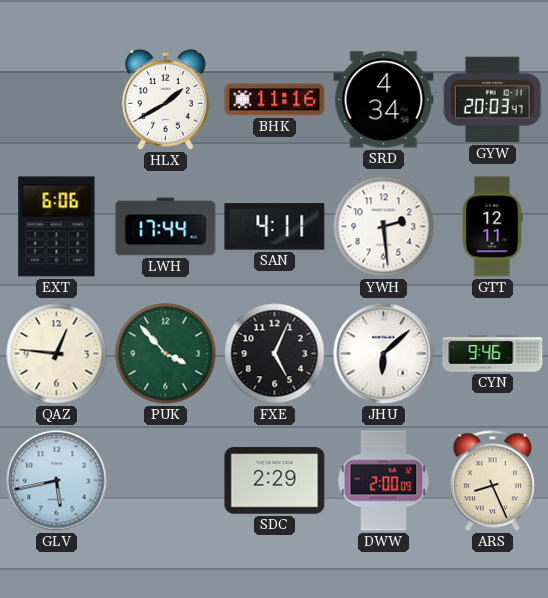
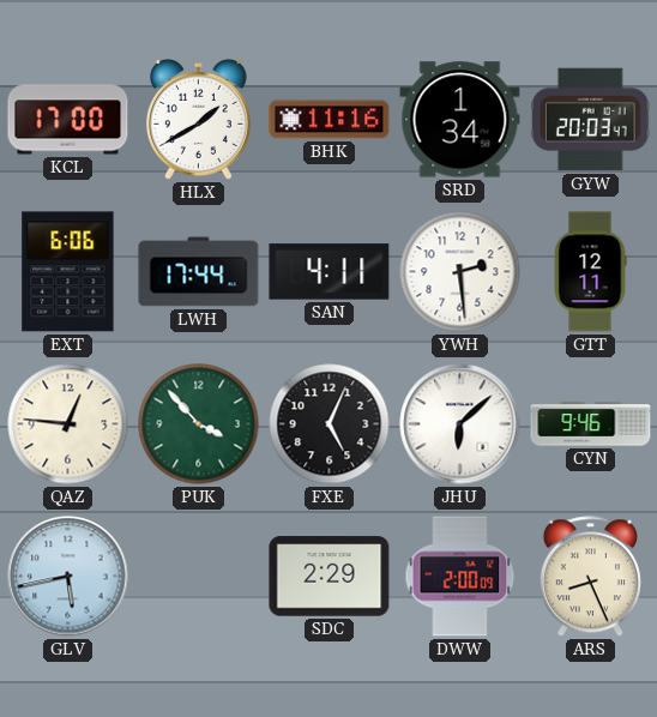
KCL: none -> 17:00
SRD: 4:34 -> 1:34
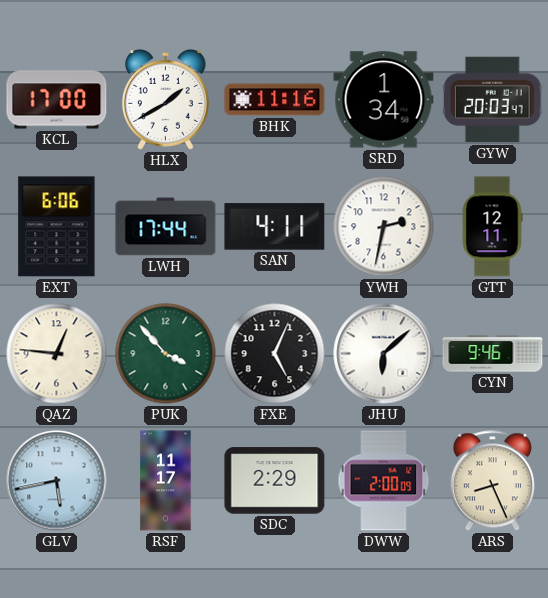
YWH: 2:29 -> 2:32
RSF: none -> 11:17
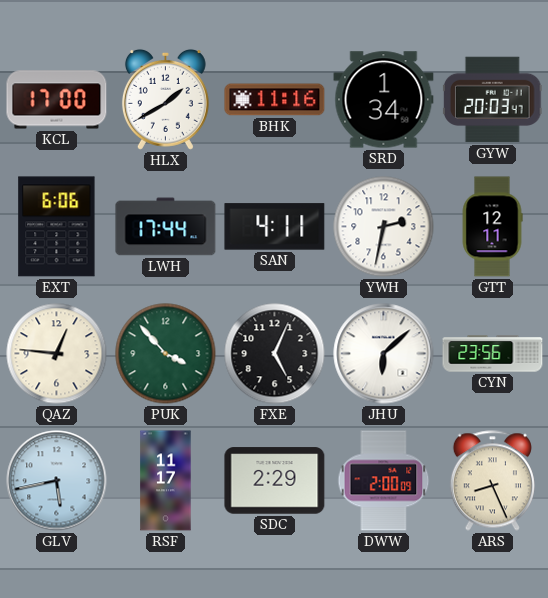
CYN: 9:46 -> 23:56
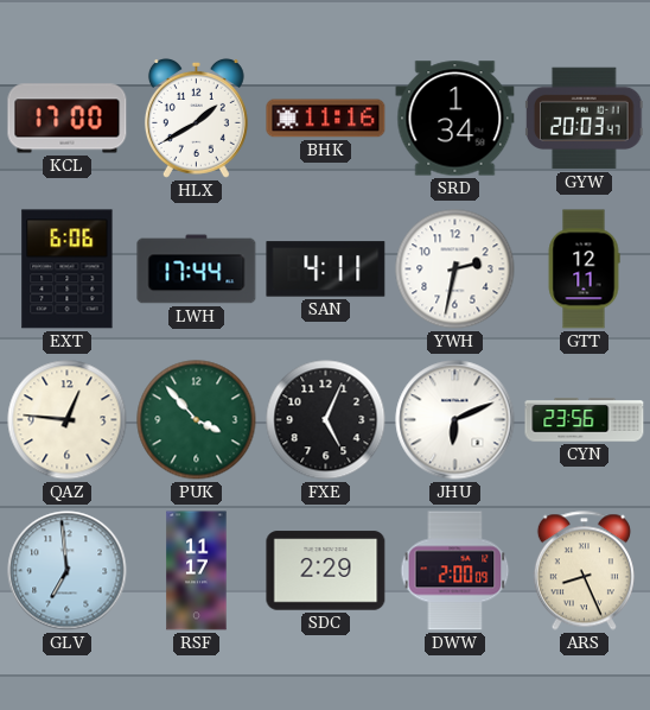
JHU: 6:08 -> 6:11
GLV: 5:43 -> 6:59
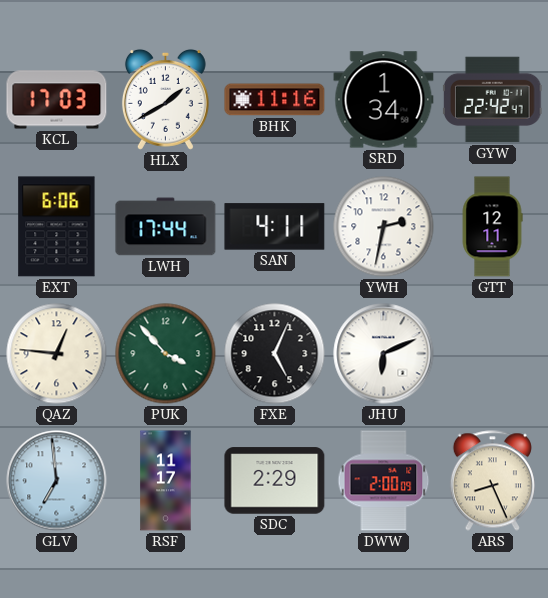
KCL: 17:00 -> 17:03
GYW: 20:03 -> 22:42
CYN: 23:56 -> none
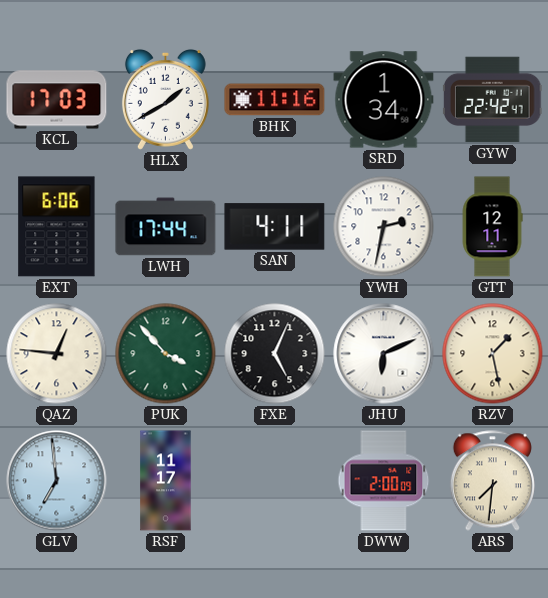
RZV: none -> 1:28
SDC: 2:29 -> none
ARS: 8:26 -> 7:31
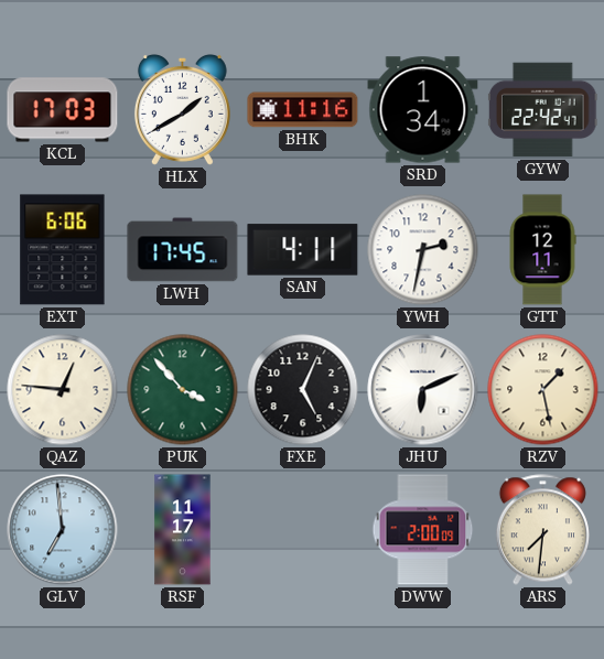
LWH: 17:44 -> 17:45
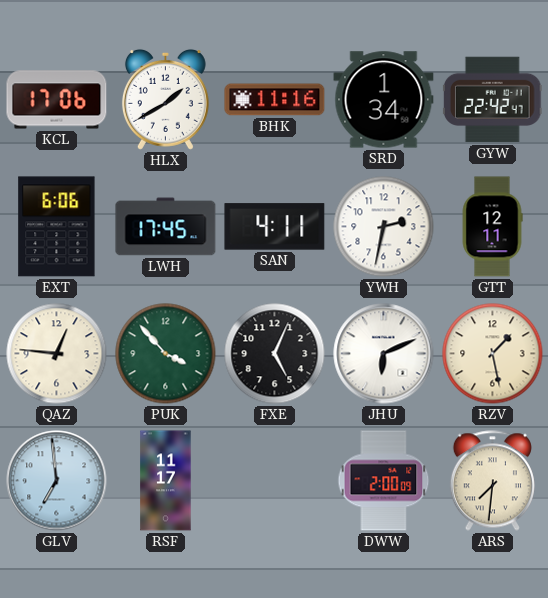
KCL: 17:03 -> 17:06
